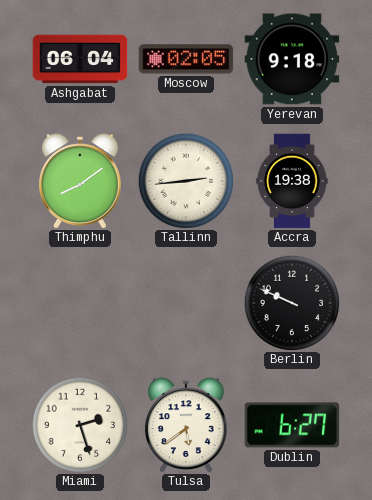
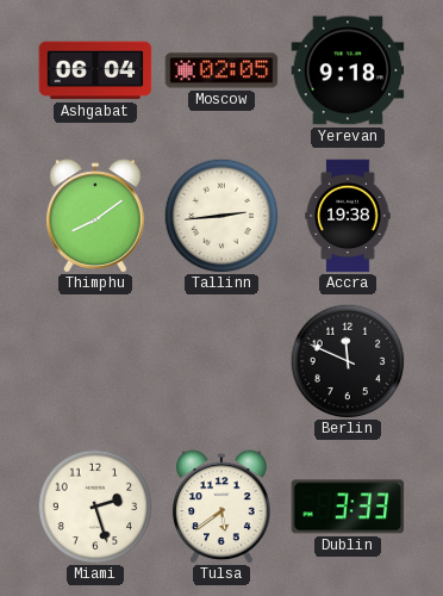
Berlin: 9:49 -> 11:49
Dublin: 6:27 -> 3:33
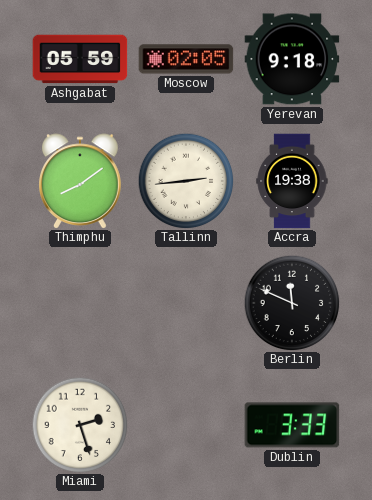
Ashgabat: 06:04 -> 05:59
Tulsa: 5:39 -> none
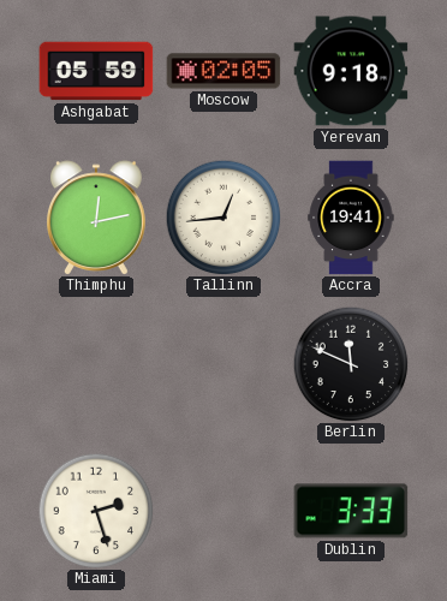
Thimphu: 8:09 -> 12:13
Tallinn: 2:44 -> 12:44
Accra: 19:38 -> 19:41
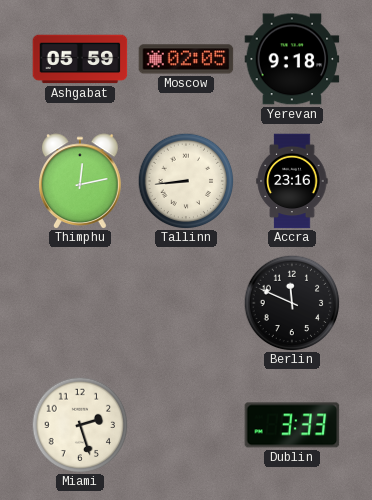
Tallinn: 12:44 -> 8:44
Accra: 19:41 -> 23:16
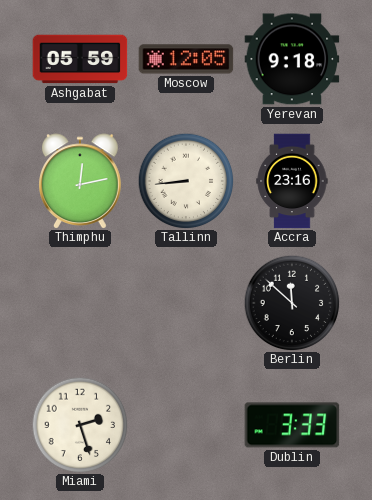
Moscow: 02:05 -> 12:05
Berlin: 11:49 -> 11:52
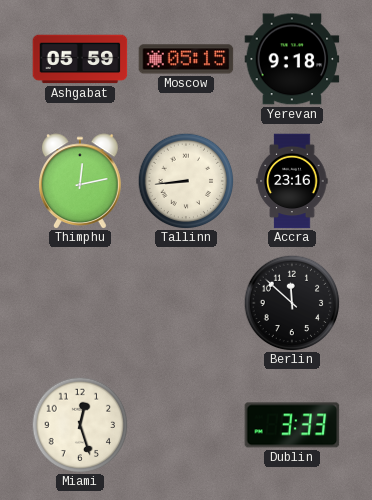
Moscow: 12:05 -> 05:15
Miami: 2:27 -> 12:27
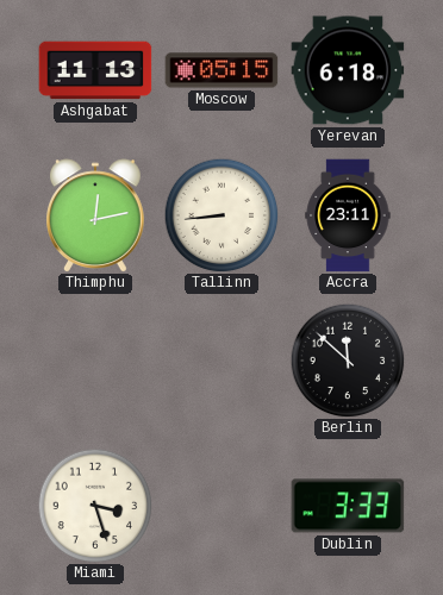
Ashgabat: 05:59 -> 11:13
Yerevan: 9:18 -> 6:18
Accra: 23:16 -> 23:11
Miami: 12:27 -> 3:27
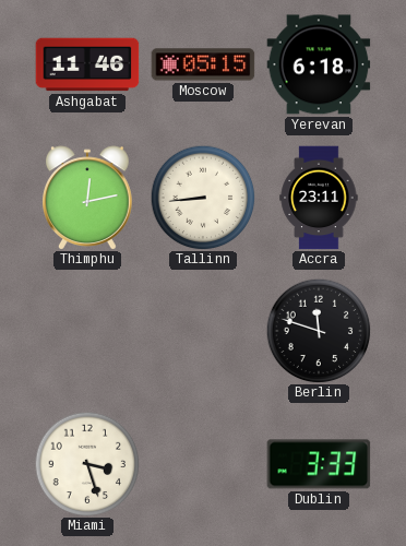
Ashgabat: 11:13 -> 11:46
Berlin: 11:52 -> 11:48
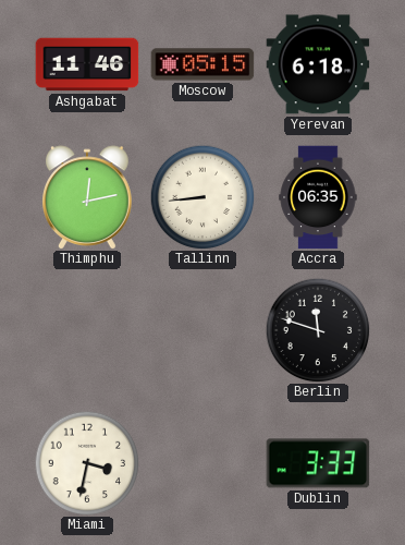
Accra: 23:11 -> 06:35
Miami: 3:27 -> 3:32
